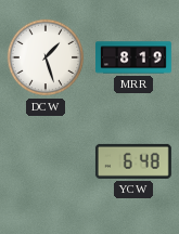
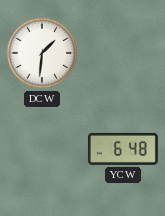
DCW: 1:27 -> 1:31
MRR: 8:19 -> none
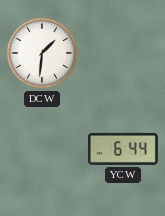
YCW: 6:48 -> 6:44
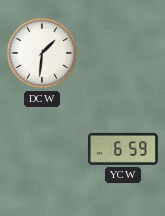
YCW: 6:44 -> 6:59
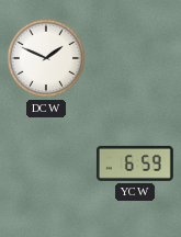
DCW: 1:31 -> 1:49
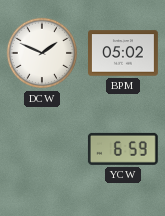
BPM: none -> 05:02
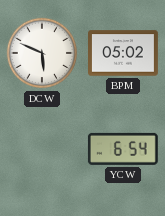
DCW: 1:49 -> 5:49
YCW: 6:59 -> 6:54
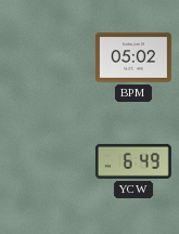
DCW: 5:49 -> none
YCW: 6:54 -> 6:49
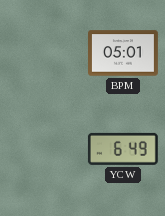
BPM: 05:02 -> 05:01
